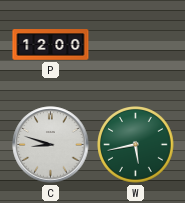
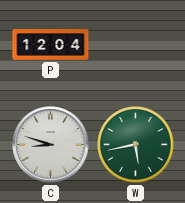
P: 12:00 -> 12:04
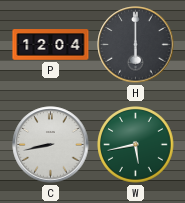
H: none -> 6:00
C: 8:48 -> 8:43
